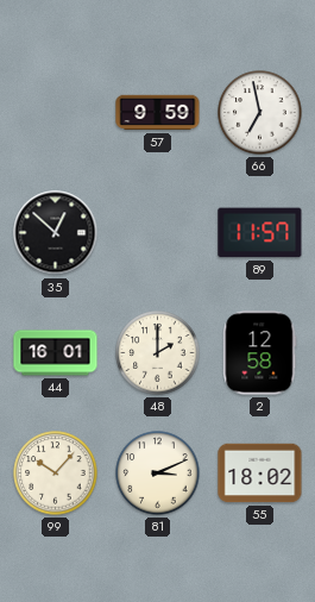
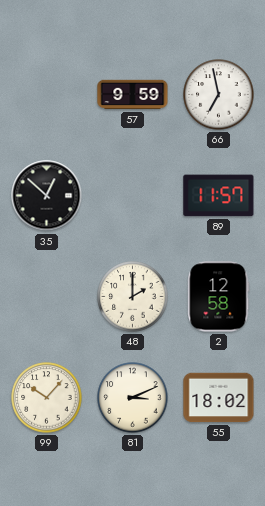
44: 16:01 -> none
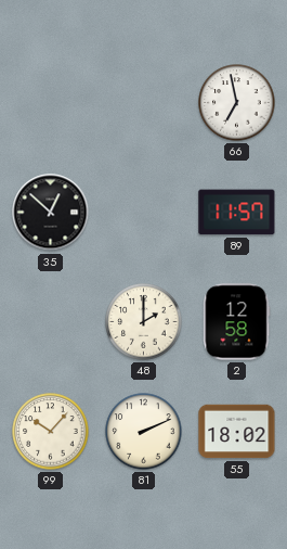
57: 9:59 -> none
81: 3:11 -> 2:11
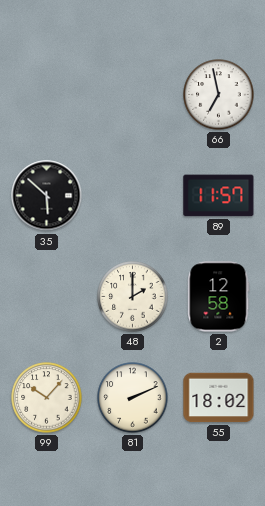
35: 12:52 -> 5:52
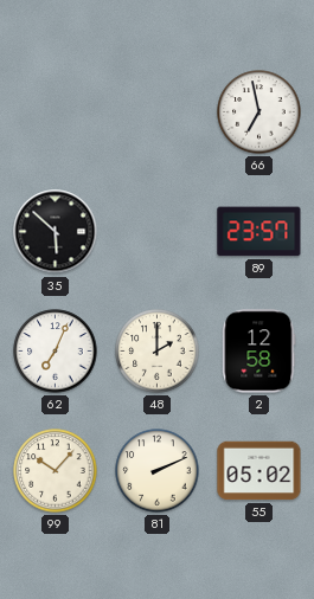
89: 11:57 -> 23:57
62: none -> 7:04
55: 18:02 -> 05:02
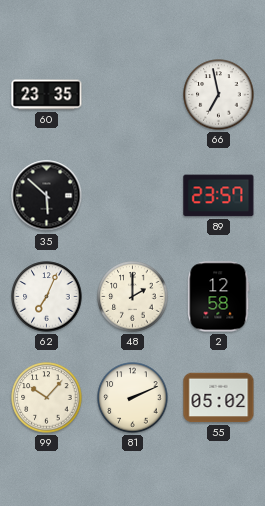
60: none -> 23:35
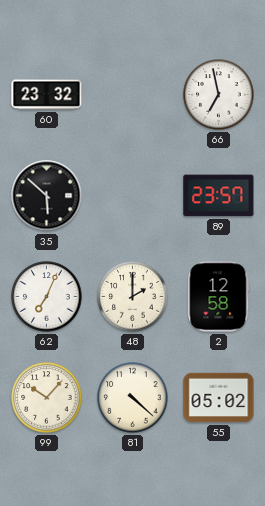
60: 23:35 -> 23:32
81: 2:11 -> 4:22
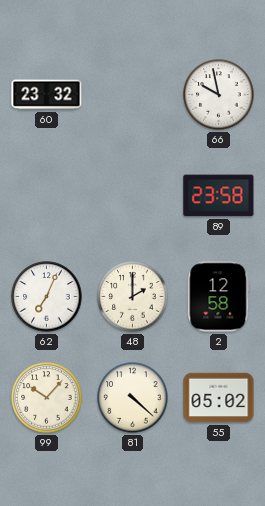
66: 6:58 -> 9:58
35: 5:52 -> none
89: 23:57 -> 23:58
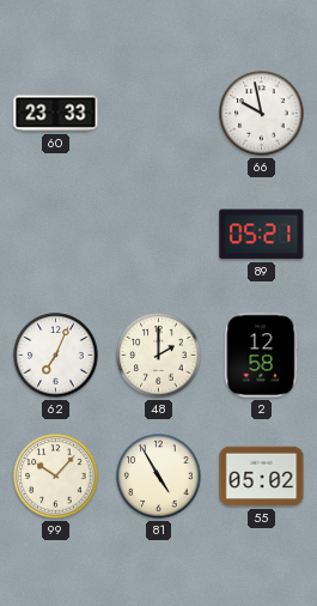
60: 23:32 -> 23:33
89: 23:58 -> 05:21
81: 4:22 -> 4:55
